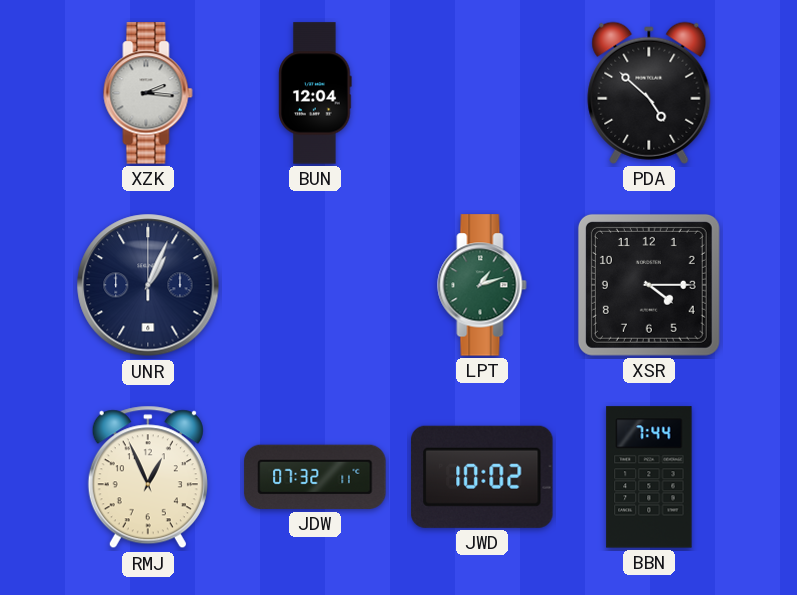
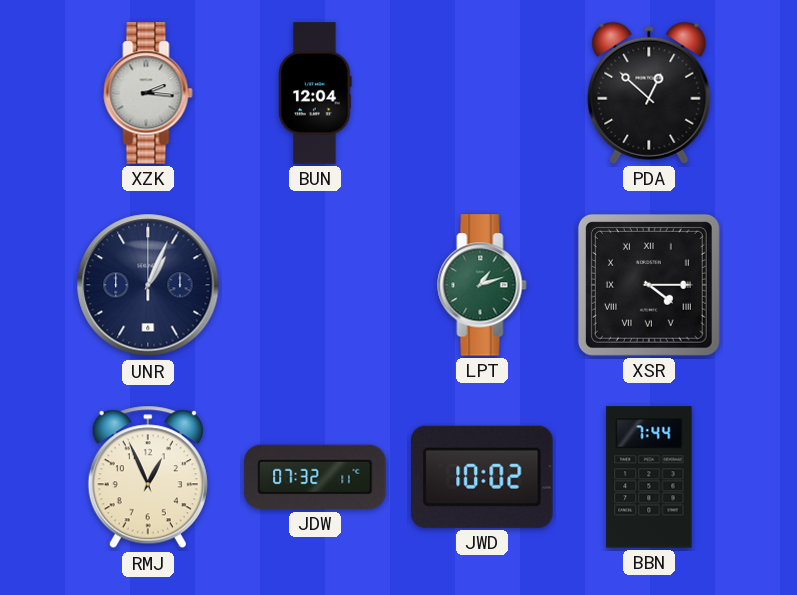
PDA: 4:52 -> 12:52
XSR numerals: Arabic -> Roman
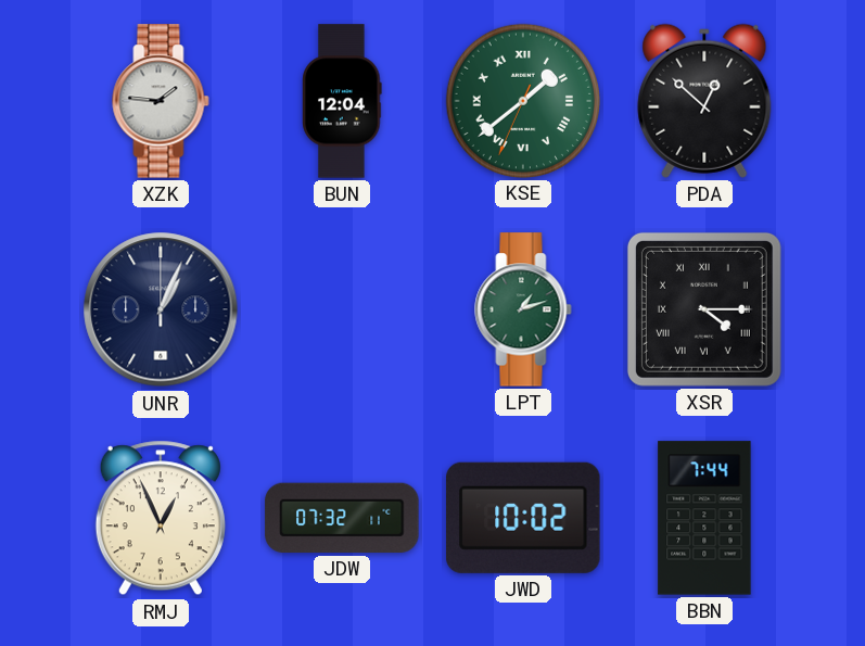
XZK: 2:16 -> 1:46
KSE: none -> 1:38
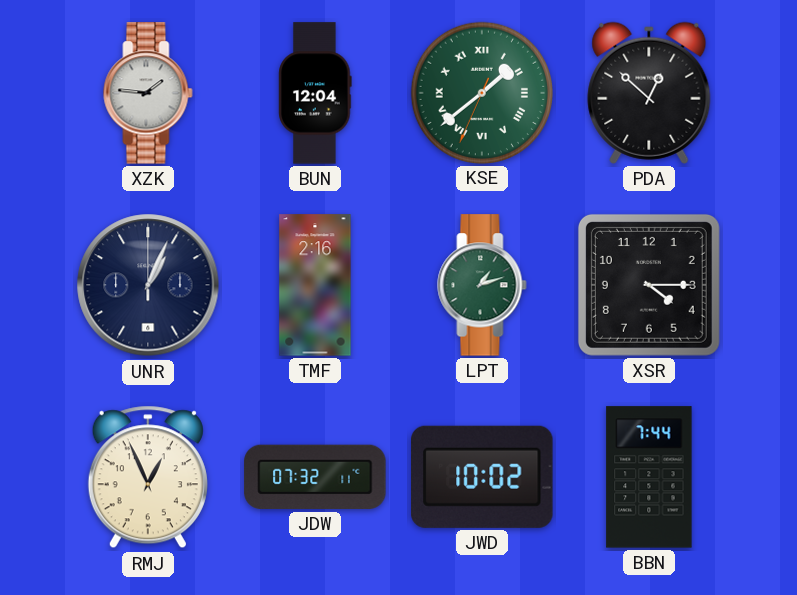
TMF: none -> 2:16
XSR numerals: Roman -> Arabic
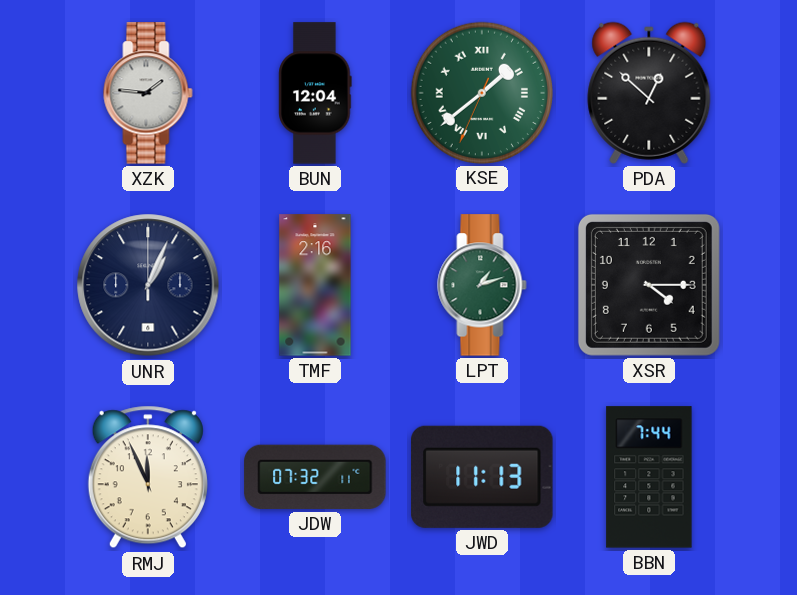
RMJ: 12:56 -> 11:56
JWD: 10:02 -> 11:13
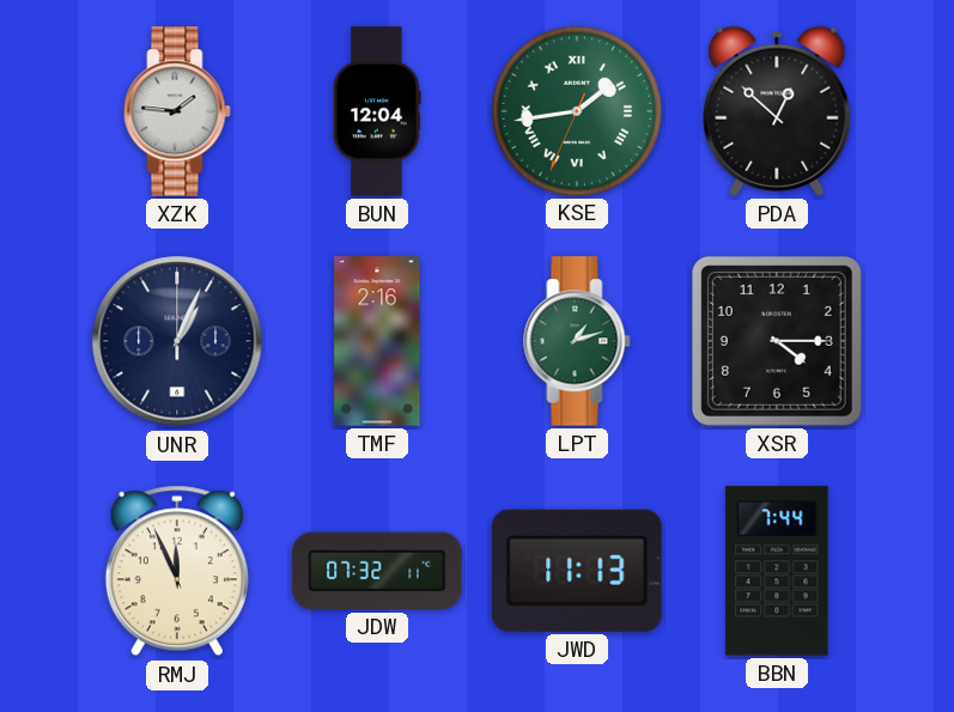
KSE: 1:38 -> 1:43
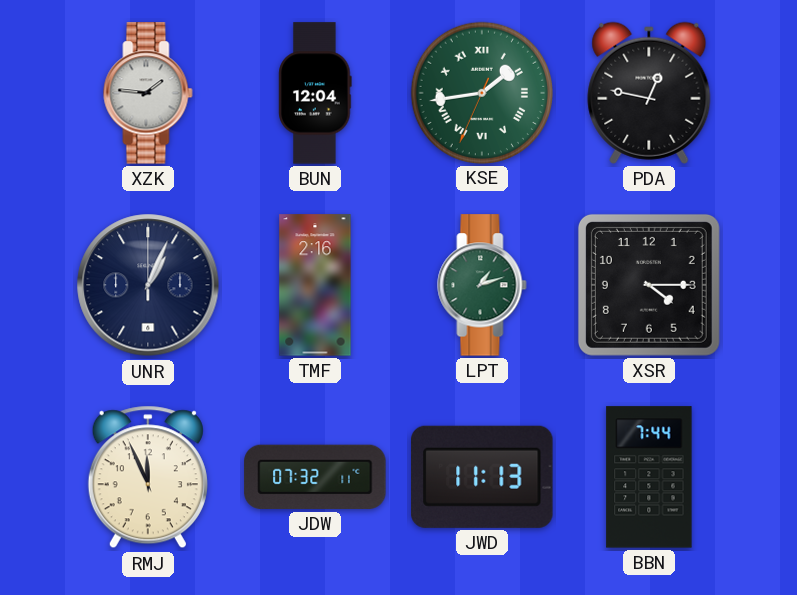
PDA: 12:52 -> 12:47
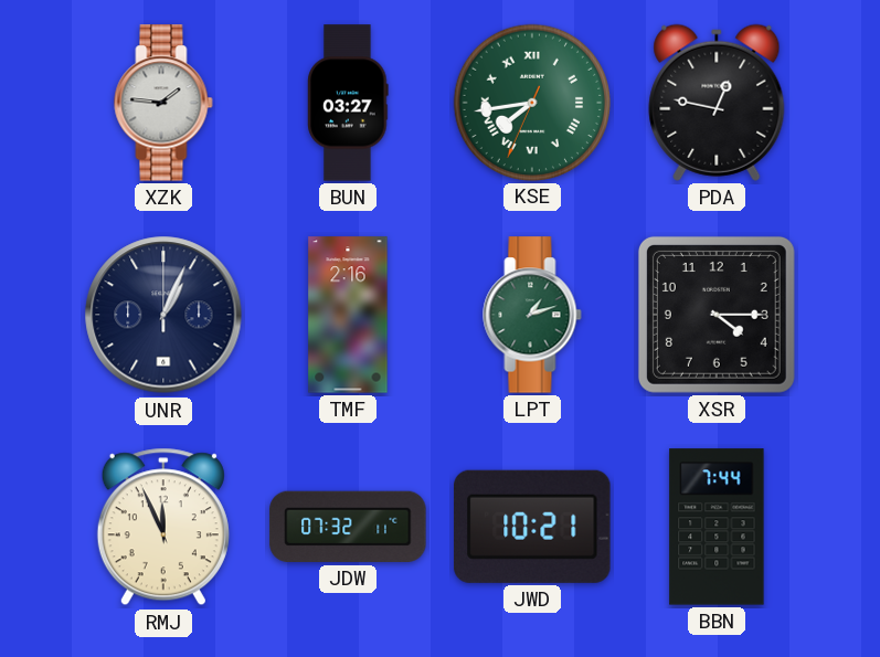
BUN: 12:04 -> 03:27
KSE: 1:43 -> 7:43
JWD: 11:13 -> 10:21
